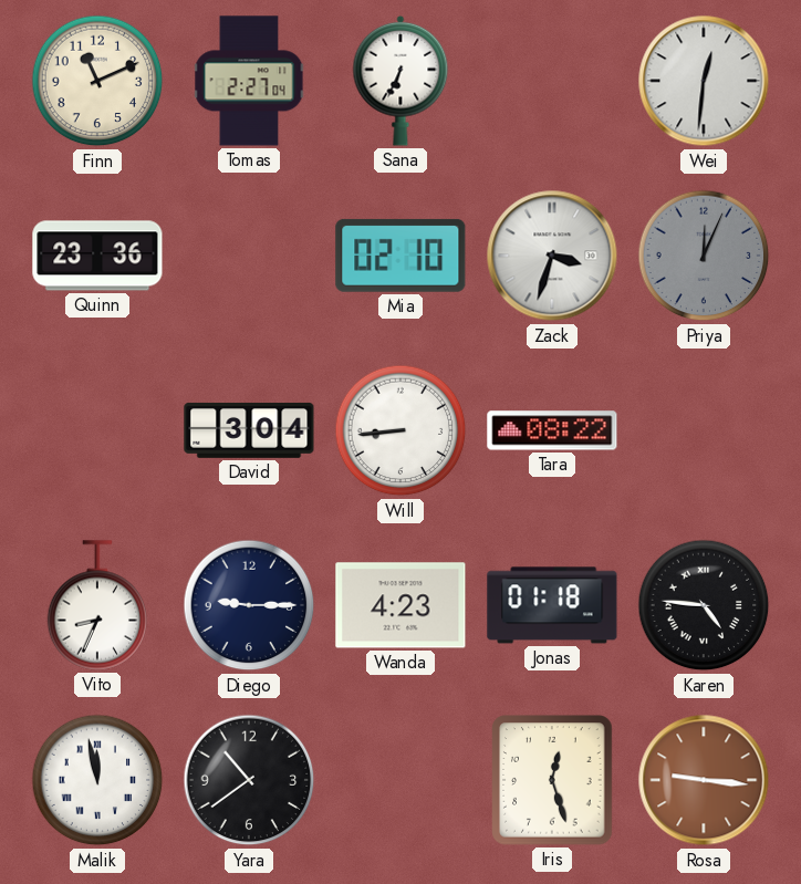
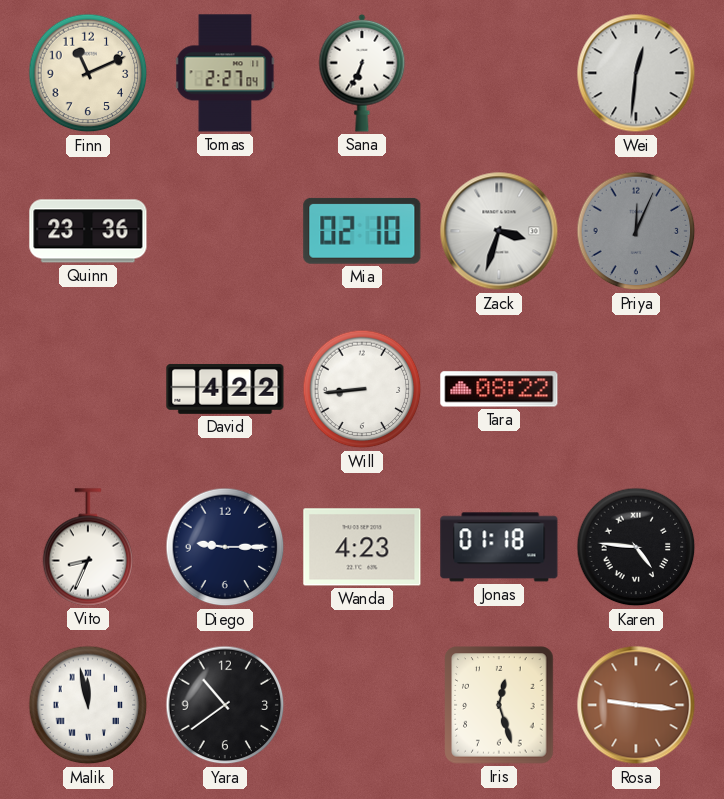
David: 3:04 -> 4:22
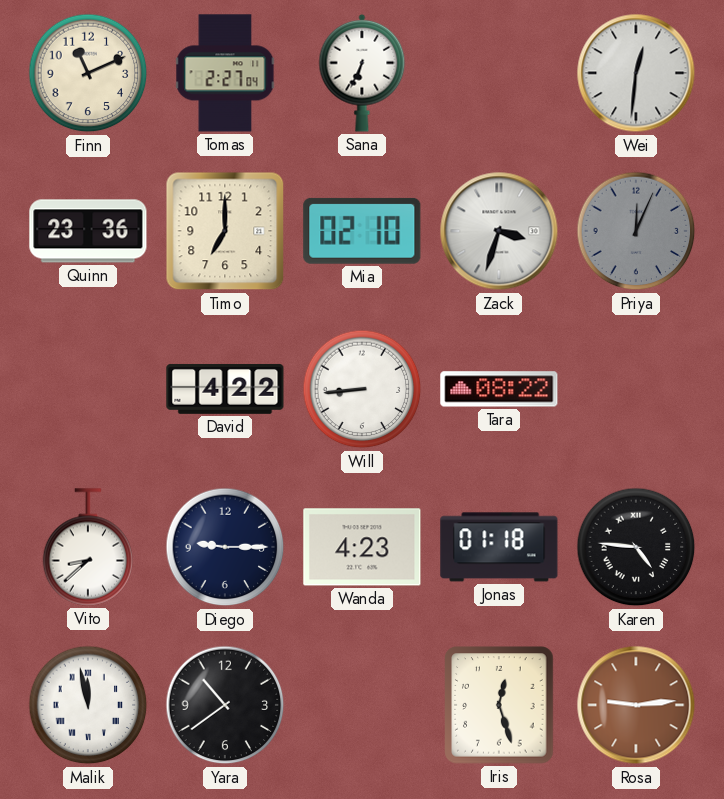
Timo: none -> 7:00
Vito: 8:34 -> 8:38
Rosa: 9:16 -> 9:14
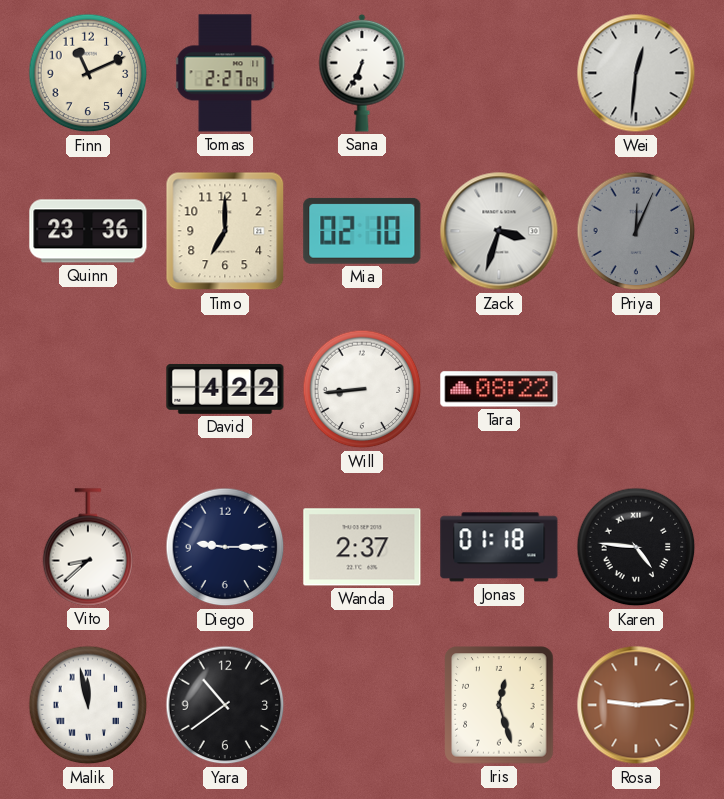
Wanda: 4:23 -> 2:37
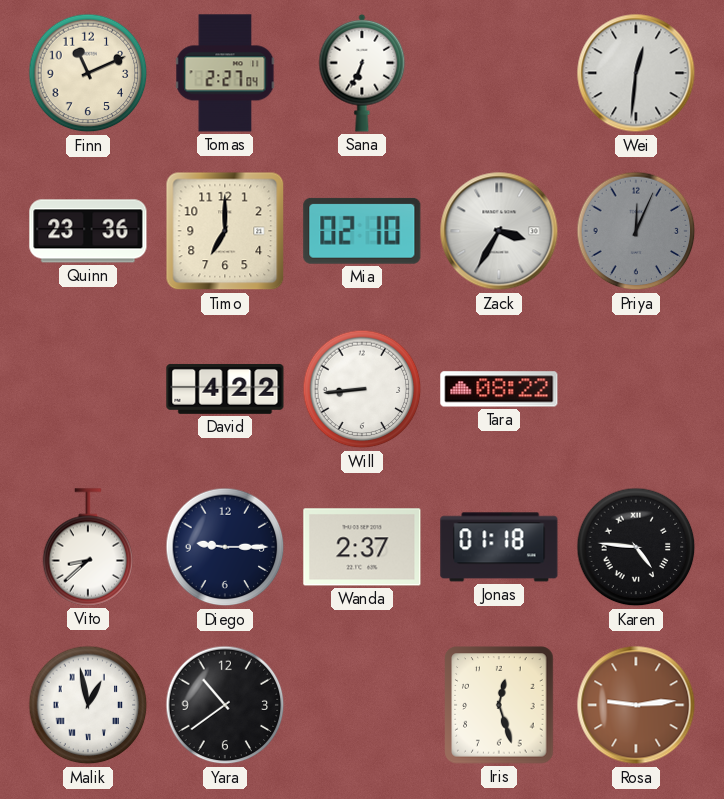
Zack: 3:33 -> 3:35
Malik: 11:58 -> 12:58
